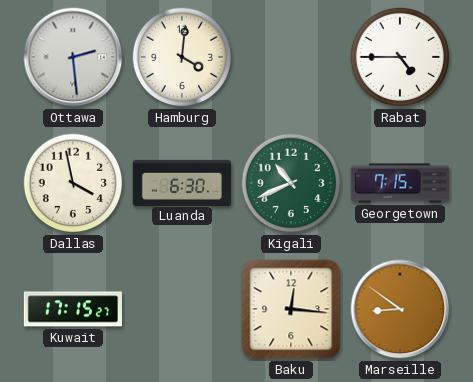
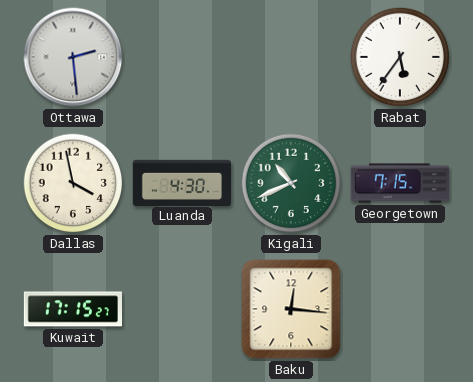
Hamburg: 4:01 -> none
Rabat: 4:45 -> 5:36
Luanda: 6:30 -> 4:30
Marseille: 8:51 -> none
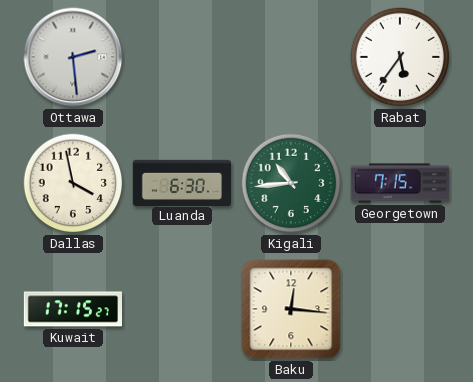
Luanda: 4:30 -> 6:30
Kigali: 10:41 -> 10:44
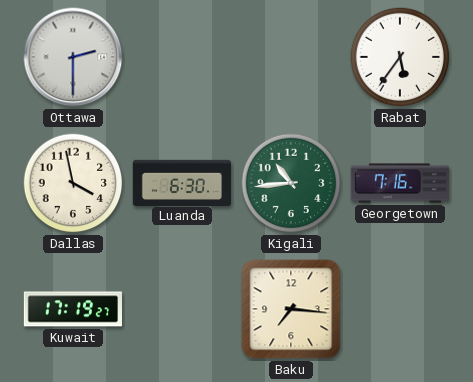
Ottawa: 2:29 -> 2:30
Georgetown: 7:15 -> 7:16
Kuwait: 17:15 -> 17:19
Baku: 12:16 -> 7:16
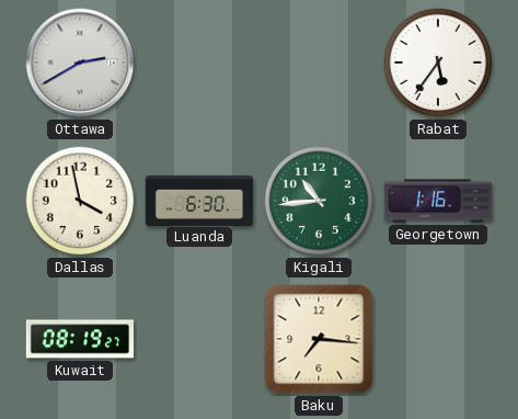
Ottawa: 2:30 -> 2:40
Georgetown: 7:16 -> 1:16
Kuwait: 17:19 -> 08:19
